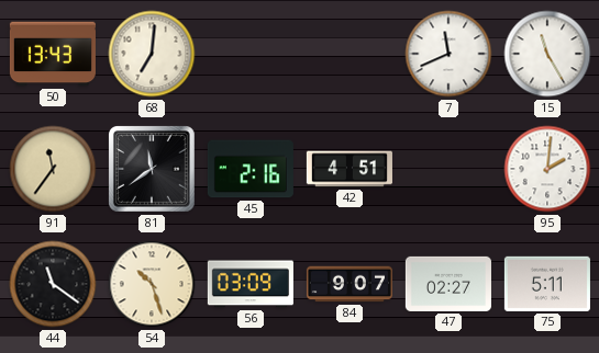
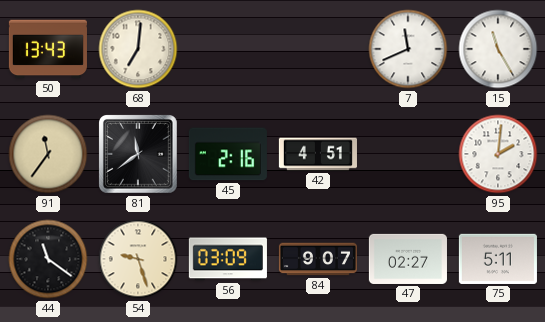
54: 10:27 -> 9:27
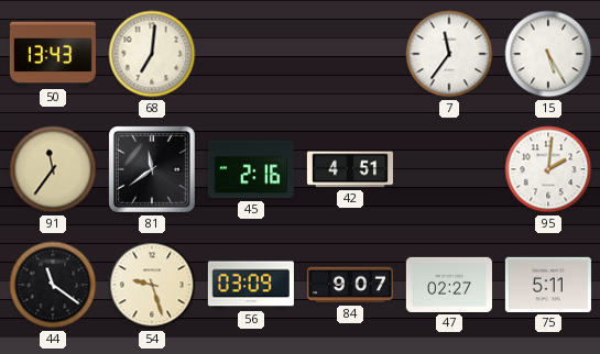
7: 11:41 -> 11:36
15: 11:25 -> 5:25
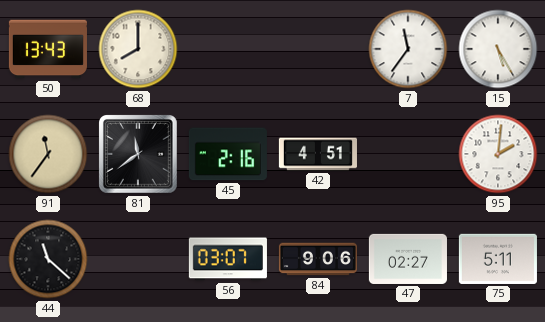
68: 7:01 -> 8:00
44: 11:21 -> 11:22
54: 9:27 -> none
56: 03:09 -> 03:07
84: 9:07 -> 9:06
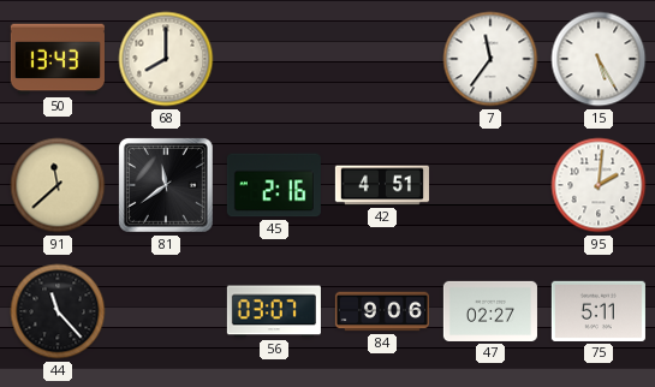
91: 11:36 -> 11:38
44: 11:22 -> 11:23
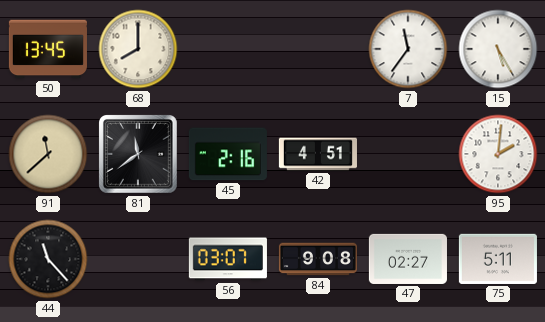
50: 13:43 -> 13:45
84: 9:06 -> 9:08
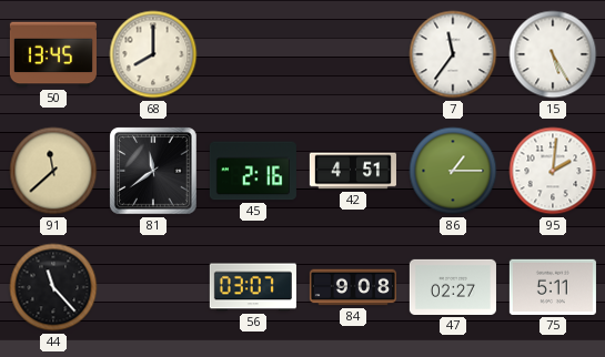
86: none -> 1:15
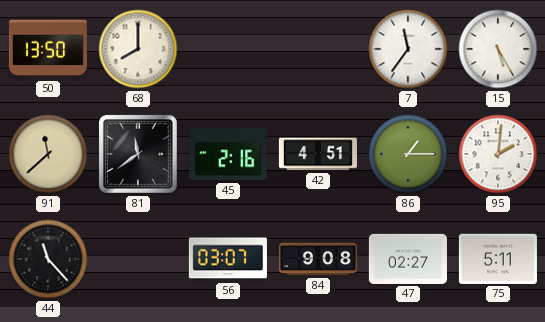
50: 13:45 -> 13:50
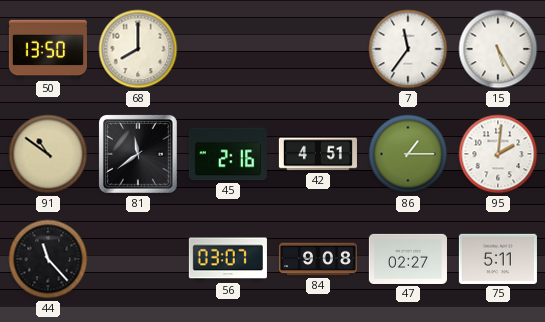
91: 11:38 -> 10:51
